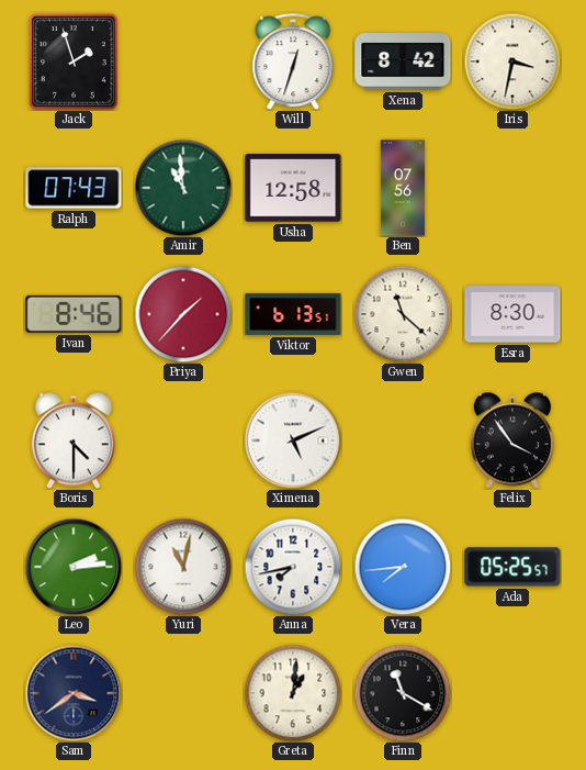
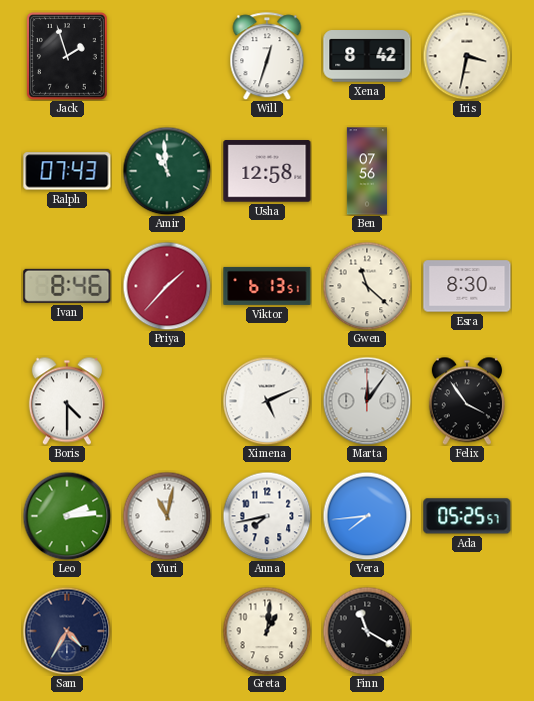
Marta: none -> 12:06
Sam: 3:39 -> 4:35
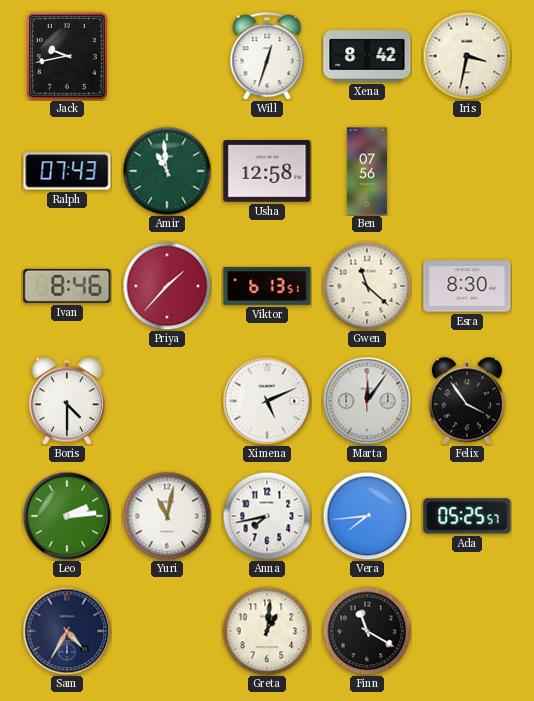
Jack: 1:57 -> 9:43
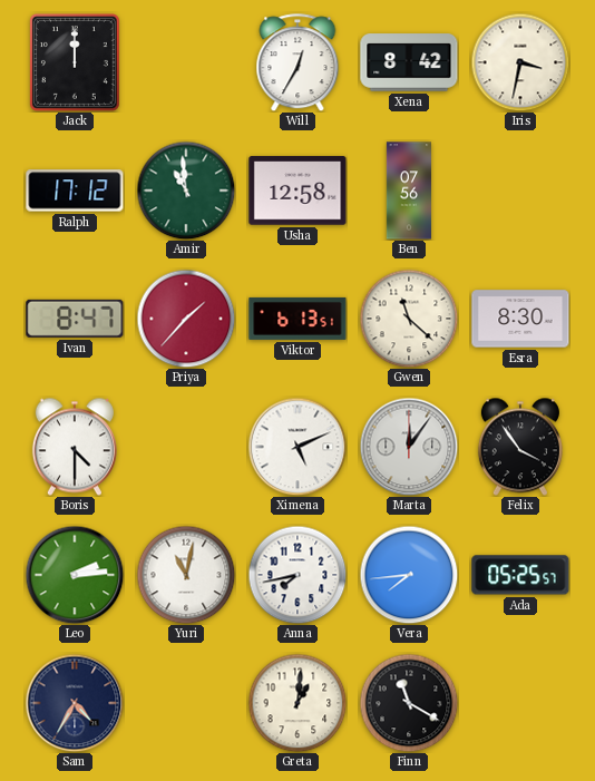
Jack: 9:43 -> 12:00
Will: 12:33 -> 12:35
Ralph: 07:43 -> 17:12
Ivan: 8:46 -> 8:47
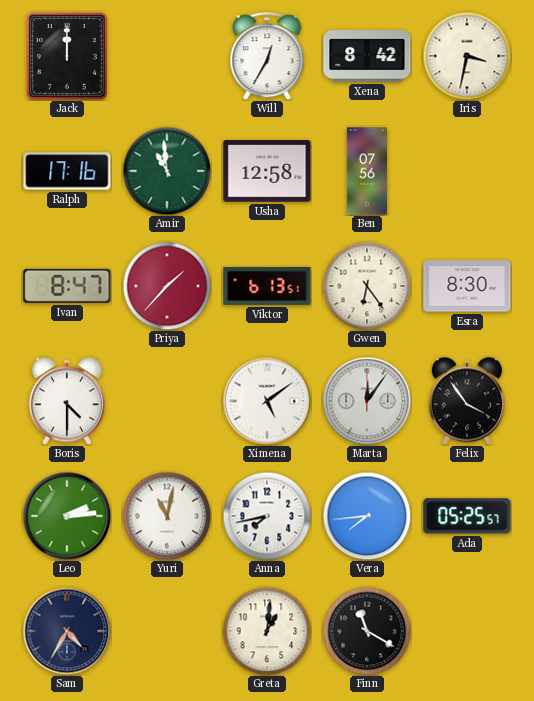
Ralph: 17:12 -> 17:16
Gwen: 11:22 -> 6:24
Ximena: 5:11 -> 5:09
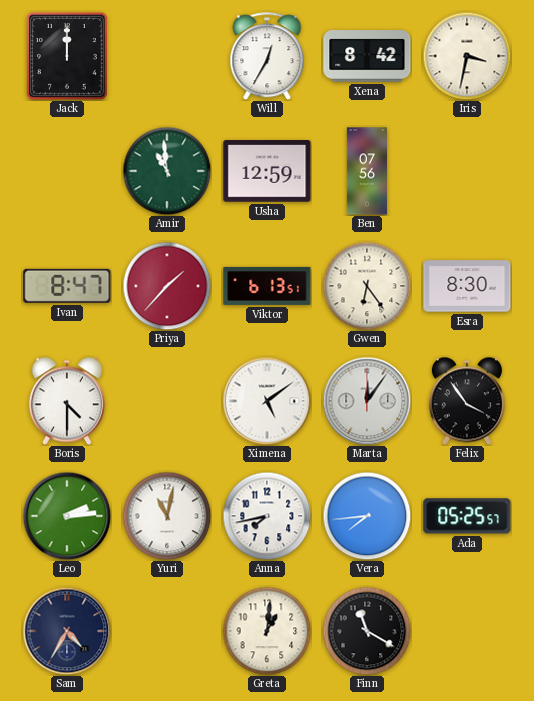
Ralph: 17:16 -> none
Usha: 12:58 -> 12:59
